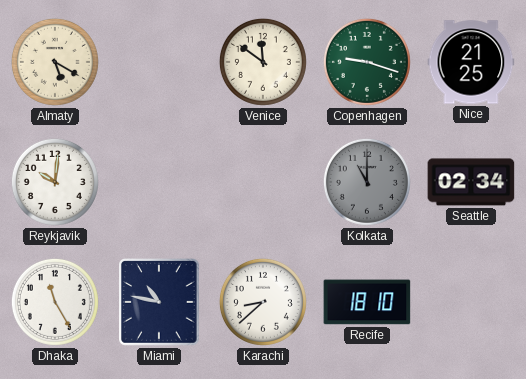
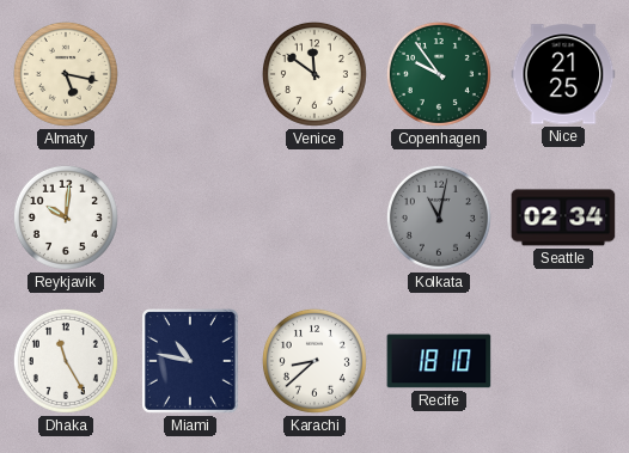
Almaty: 5:20 -> 5:17
Copenhagen: 9:18 -> 9:54
Kolkata: 11:00 -> 11:02
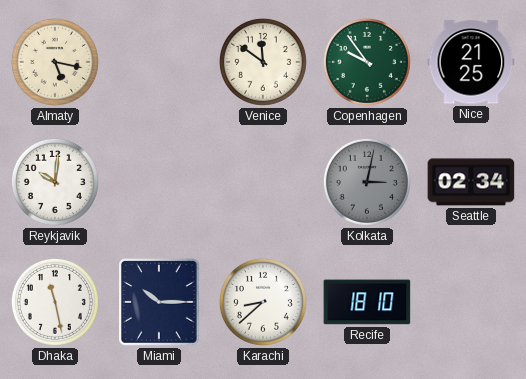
Kolkata: 11:02 -> 3:02
Dhaka: 11:25 -> 11:28
Miami: 10:47 -> 10:15
